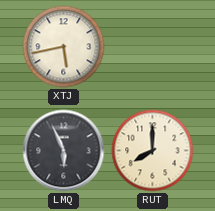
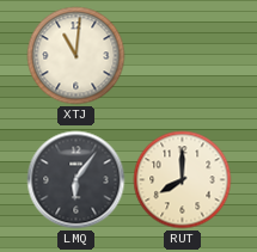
XTJ: 5:43 -> 11:01
LMQ: 5:56 -> 6:06
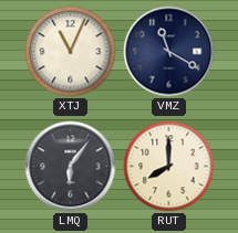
XTJ: 11:01 -> 11:04
VMZ: none -> 11:20
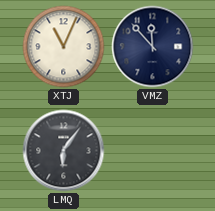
VMZ: 11:20 -> 11:53
RUT: 8:00 -> none
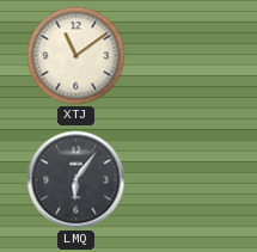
XTJ: 11:04 -> 11:09
VMZ: 11:53 -> none
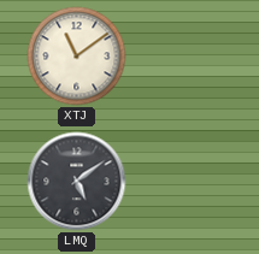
LMQ: 6:06 -> 5:09
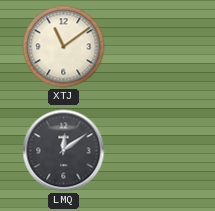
LMQ: 5:09 -> 12:09
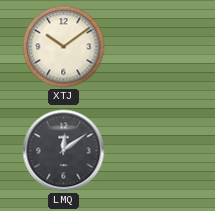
XTJ: 11:09 -> 10:09
